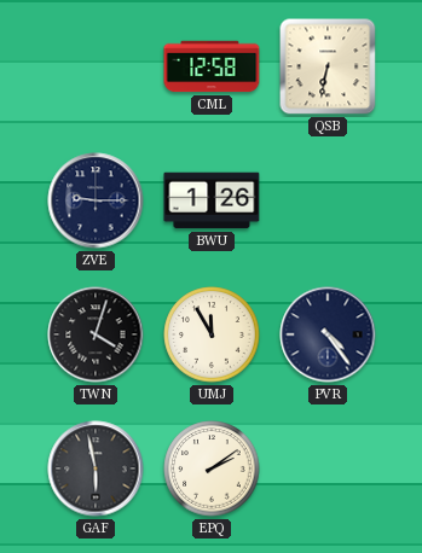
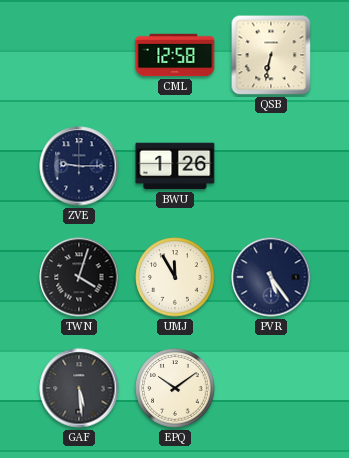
PVR: 4:24 -> 5:24
GAF: 5:58 -> 5:29
EPQ: 2:09 -> 10:09
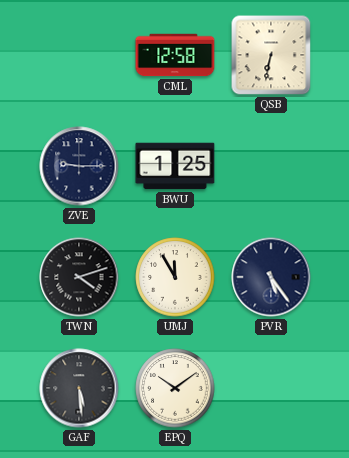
BWU: 1:26 -> 1:25
TWN: 4:03 -> 4:12
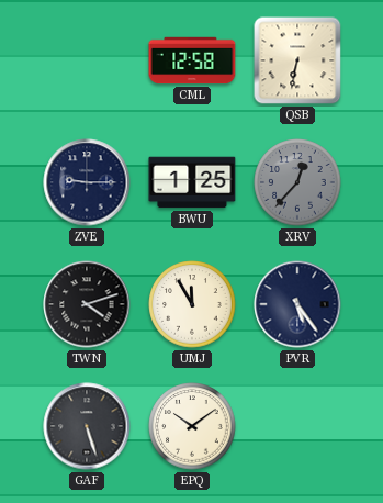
XRV: none -> 12:37
GAF: 5:29 -> 5:27
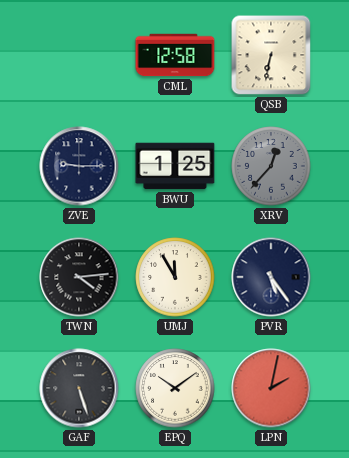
TWN: 4:12 -> 4:14
LPN: none -> 2:02
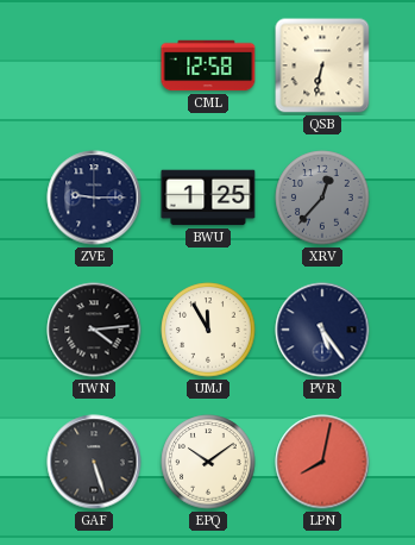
LPN: 2:02 -> 8:02
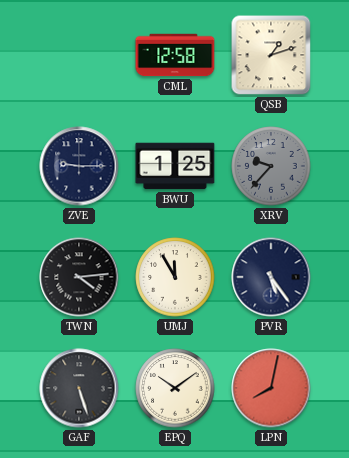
QSB: 6:32 -> 1:12
XRV: 12:37 -> 9:37
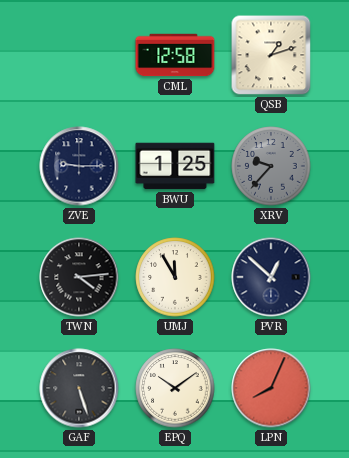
PVR: 5:24 -> 12:52
LPN: 8:02 -> 8:04
